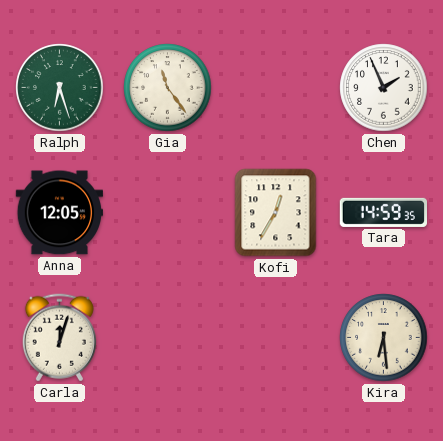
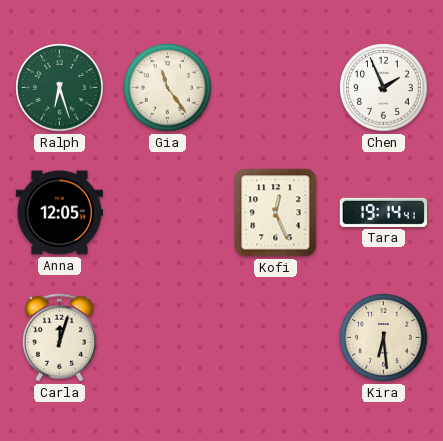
Kofi: 12:35 -> 12:26
Tara: 14:59 -> 19:14
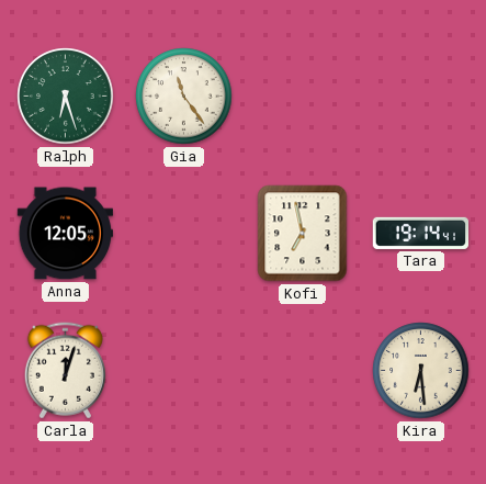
Chen: 1:56 -> none
Kofi: 12:26 -> 6:58
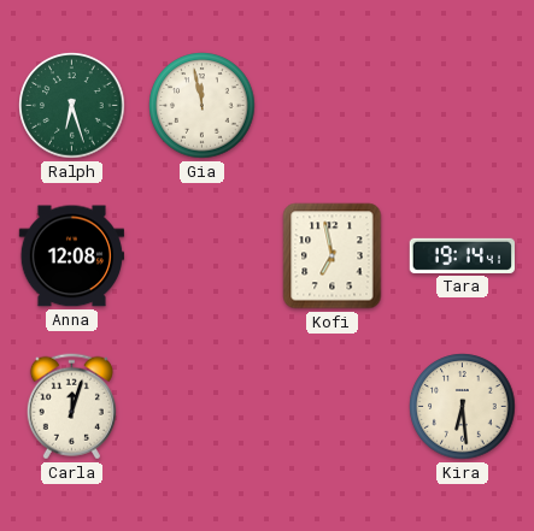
Gia: 11:24 -> 11:58
Anna: 12:05 -> 12:08
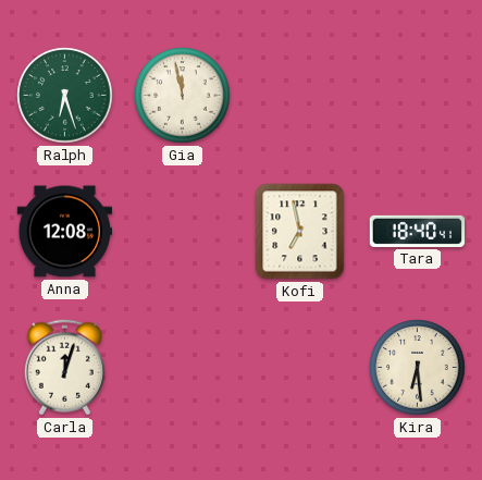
Tara: 19:14 -> 18:40
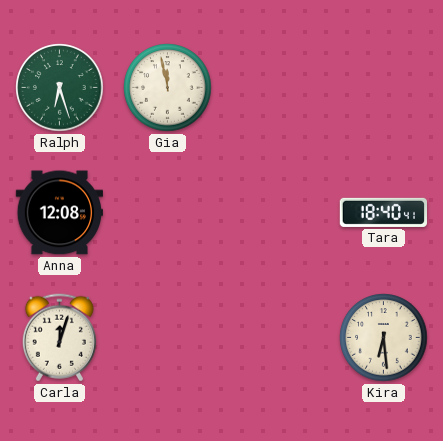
Kofi: 6:58 -> none
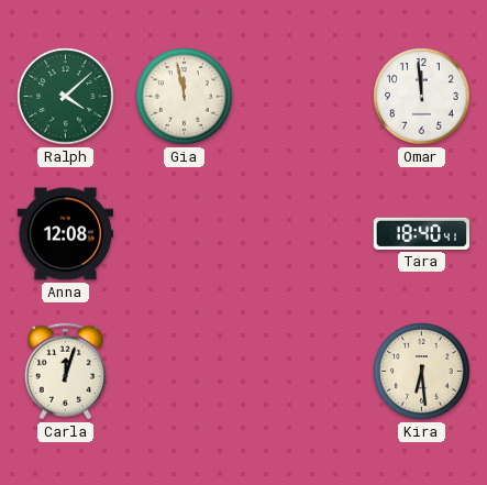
Ralph: 6:27 -> 4:08
Omar: none -> 11:59
